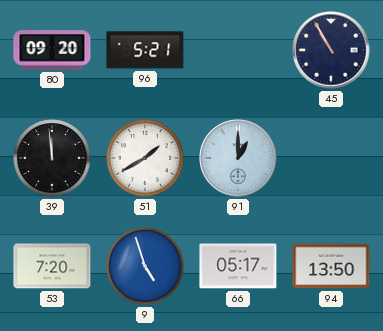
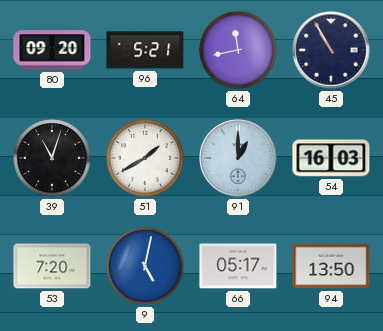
64: none -> 11:43
39: 11:59 -> 11:03
54: none -> 16:03
9: 4:57 -> 5:02
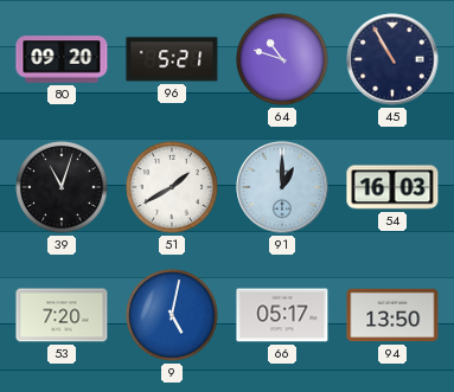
64: 11:43 -> 10:48
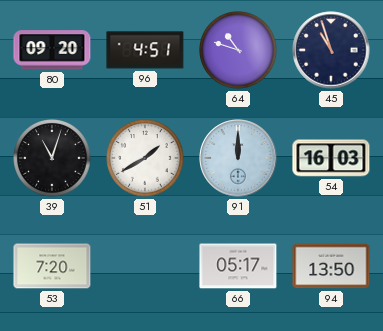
96: 5:21 -> 4:51
45: 10:55 -> 10:57
91: 1:00 -> 12:00
9: 5:02 -> none
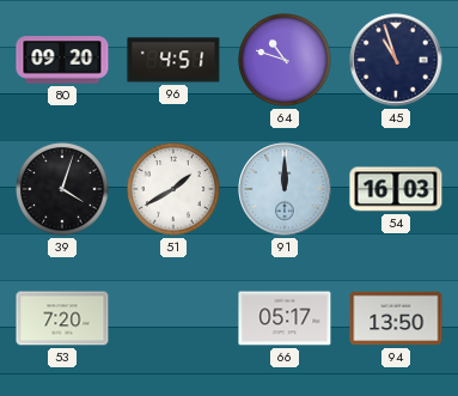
39: 11:03 -> 4:03
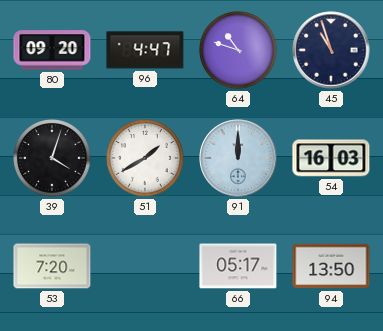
96: 4:51 -> 4:47
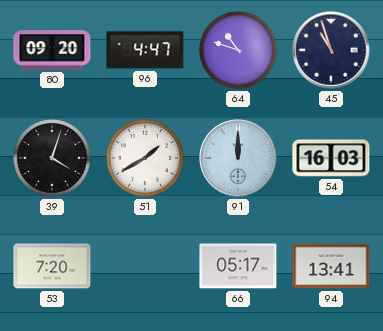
94: 13:50 -> 13:41
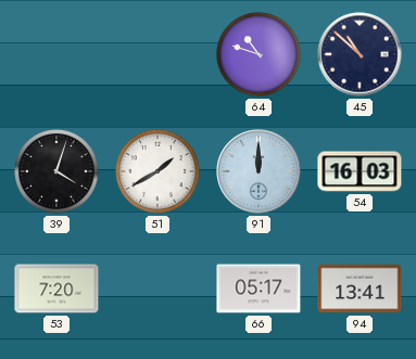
80: 09:20 -> none
96: 4:47 -> none
45: 10:57 -> 10:52
